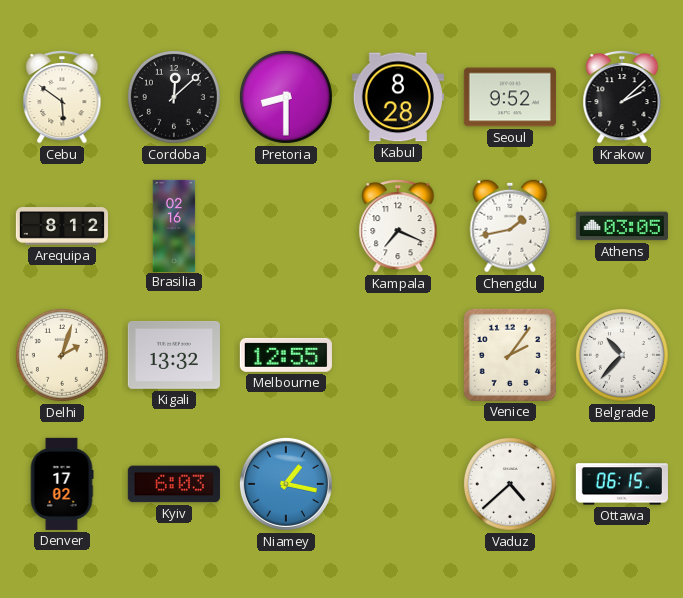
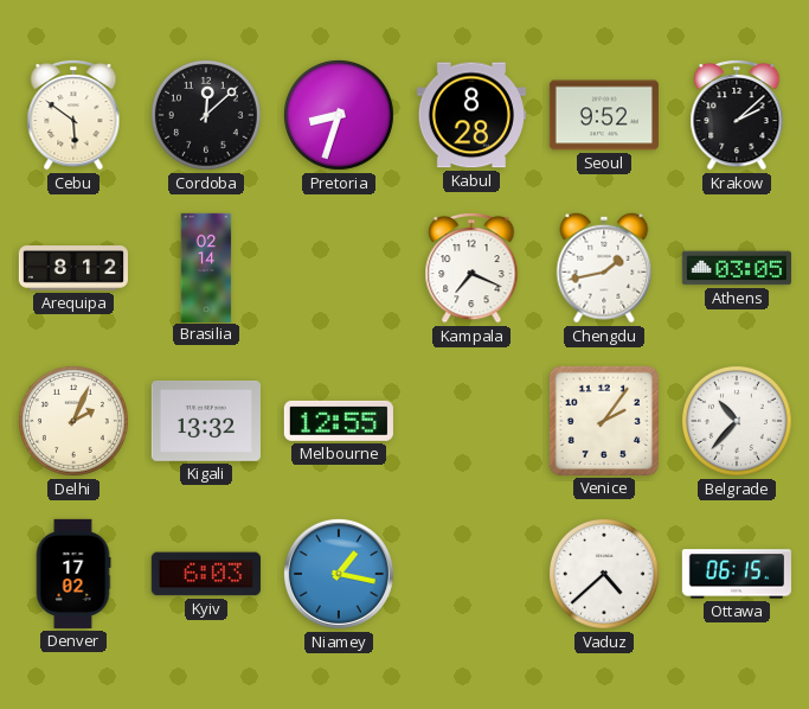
Pretoria: 8:30 -> 8:33
Brasilia: 02:16 -> 02:14
Delhi: 2:03 -> 2:04
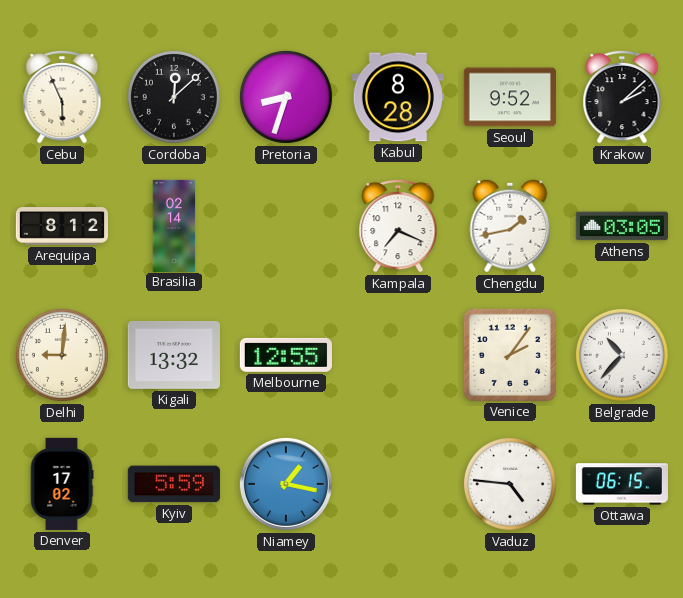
Cebu: 5:51 -> 5:56
Delhi: 2:04 -> 9:01
Kyiv: 6:03 -> 5:59
Vaduz: 4:38 -> 4:46
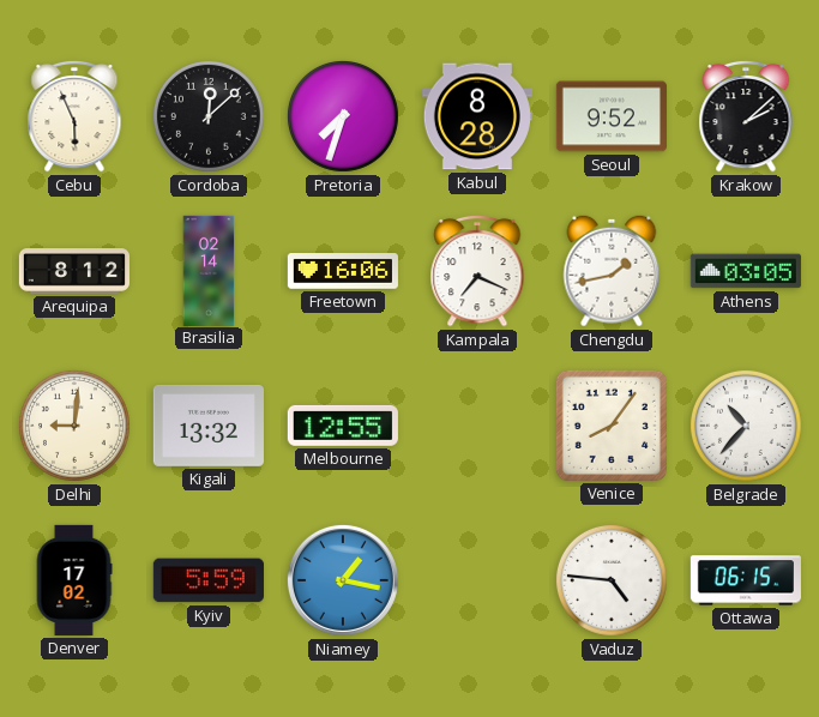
Pretoria: 8:33 -> 7:33
Freetown: none -> 16:06
Venice: 2:06 -> 8:06
